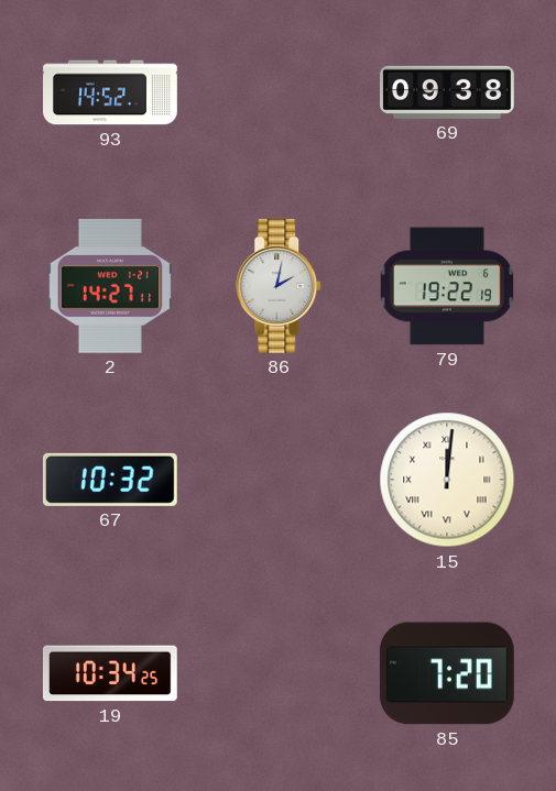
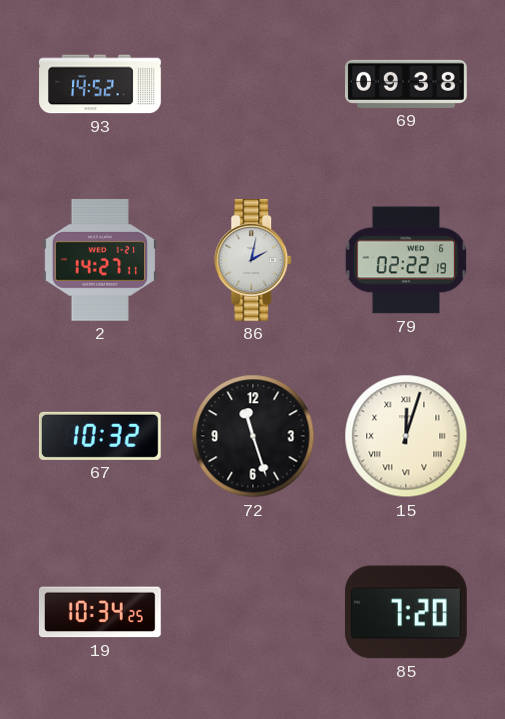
79: 19:22 -> 02:22
72: none -> 11:27
15: 12:01 -> 12:03
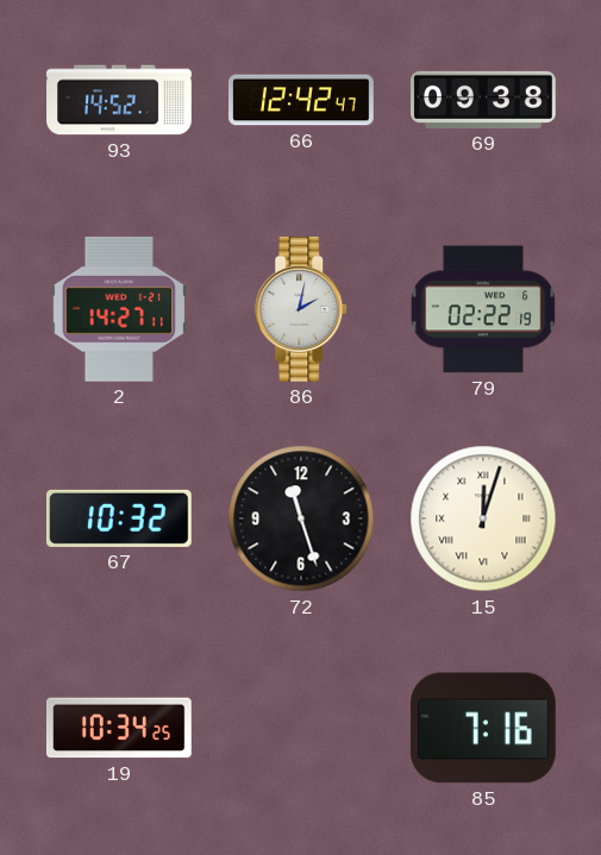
66: none -> 12:42
85: 7:20 -> 7:16
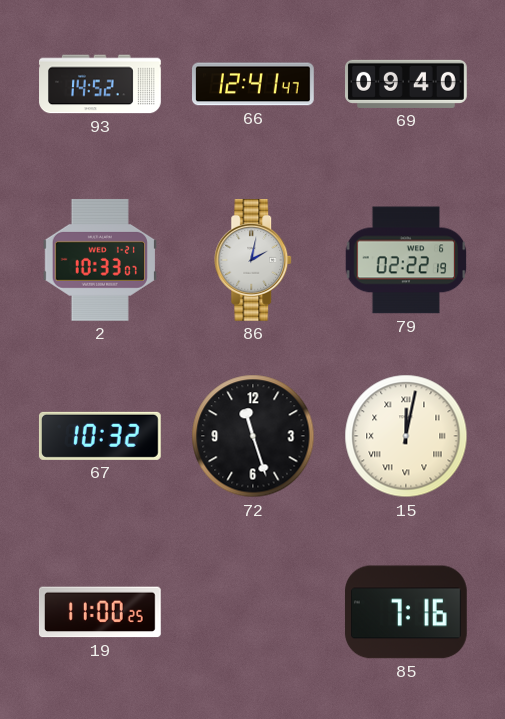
66: 12:42 -> 12:41
69: 09:38 -> 09:40
2: 14:27 -> 10:33
15: 12:03 -> 12:02
19: 10:34 -> 11:00
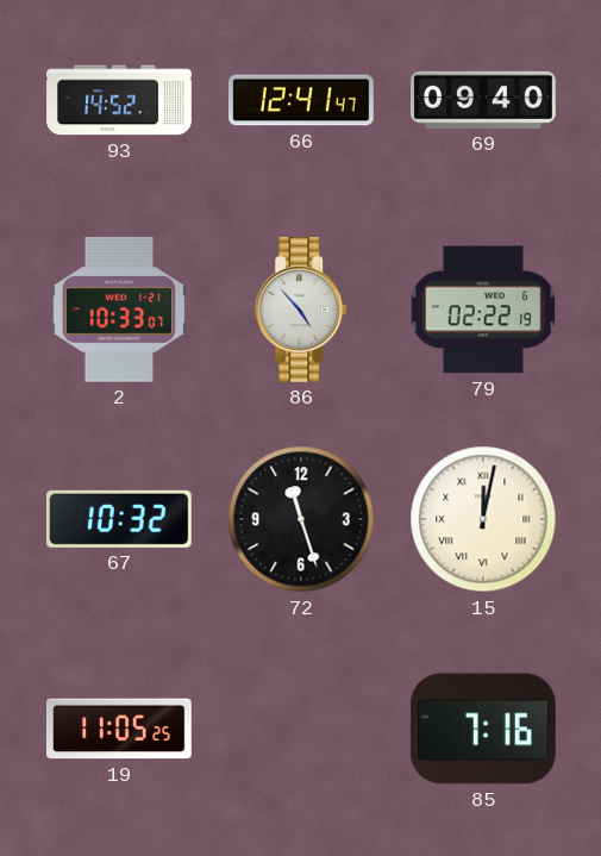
86: 2:02 -> 4:53
19: 11:00 -> 11:05
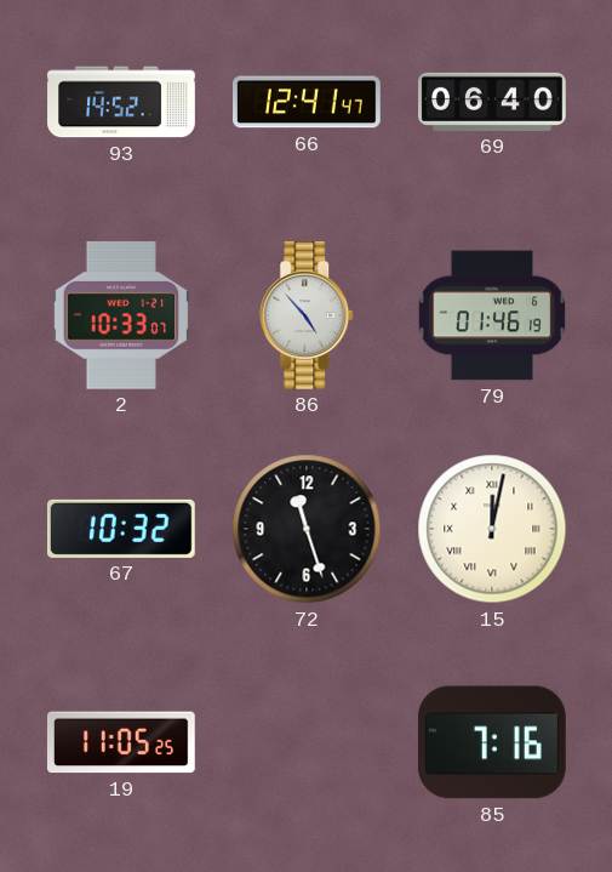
69: 09:40 -> 06:40
79: 02:22 -> 01:46
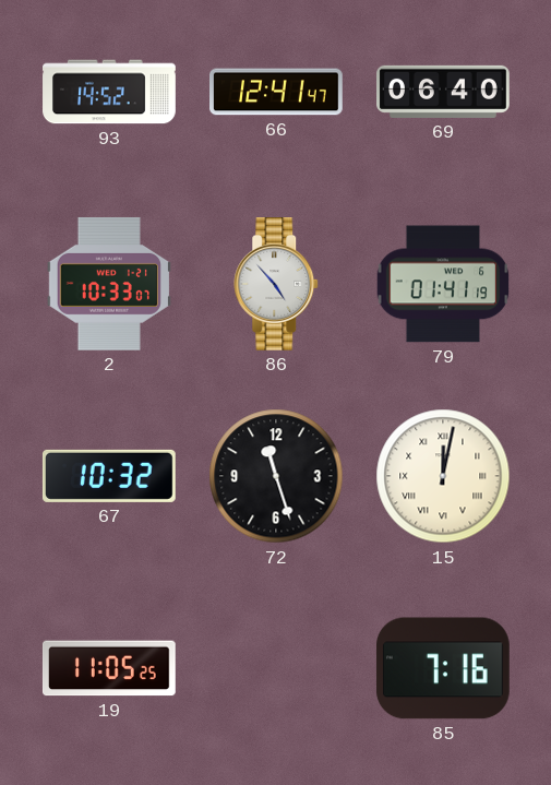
79: 01:46 -> 01:41
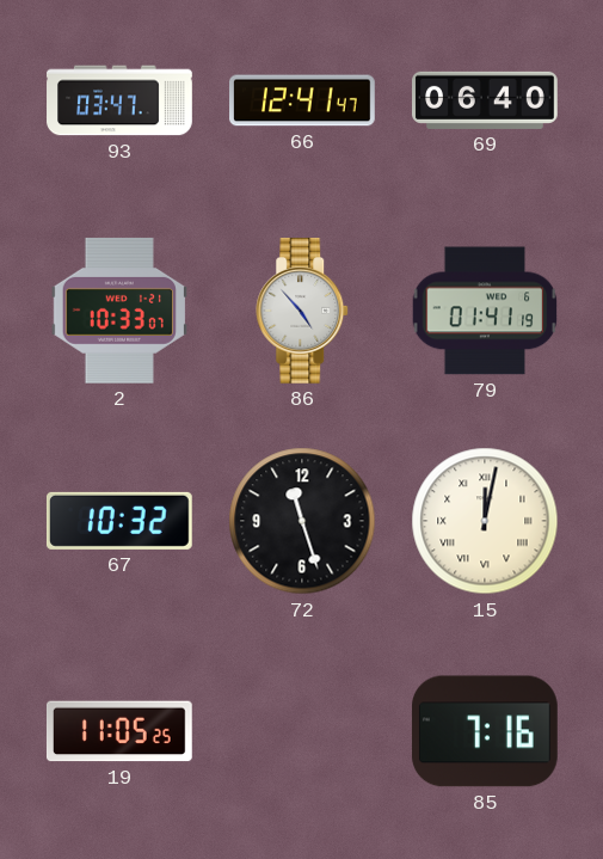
93: 14:52 -> 03:47
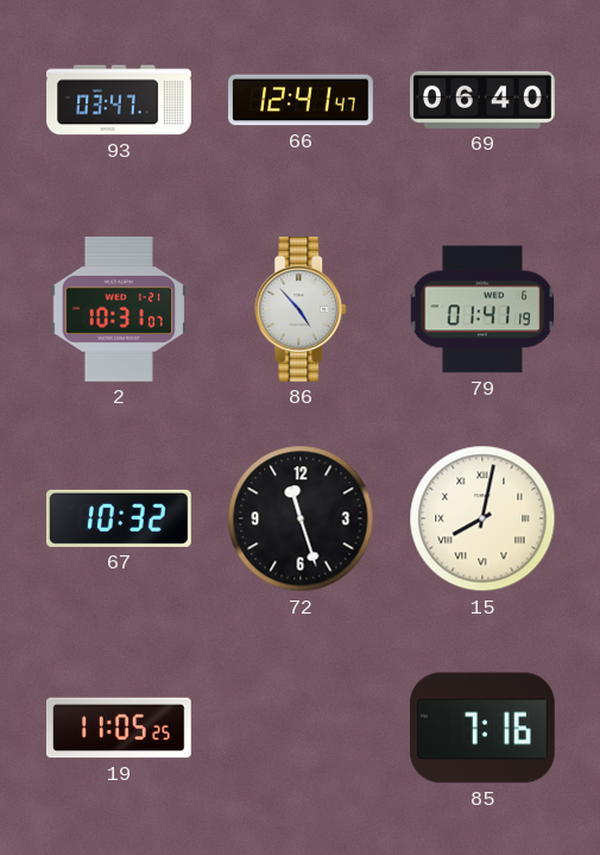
2: 10:33 -> 10:31
15: 12:02 -> 8:02
